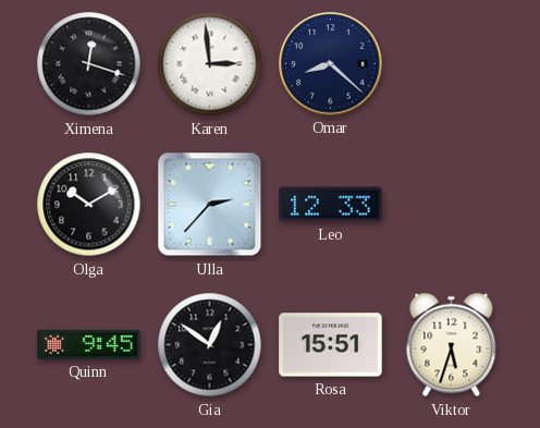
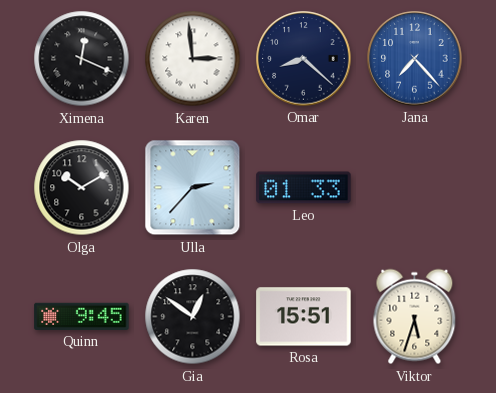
Ximena: 12:18 -> 12:19
Jana: none -> 7:23
Leo: 12:33 -> 01:33
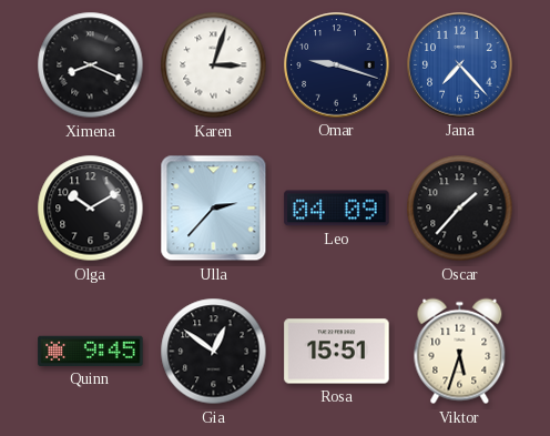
Ximena: 12:19 -> 8:19
Karen: 2:59 -> 3:03
Omar: 8:22 -> 9:18
Leo: 01:33 -> 04:09
Oscar: none -> 1:37
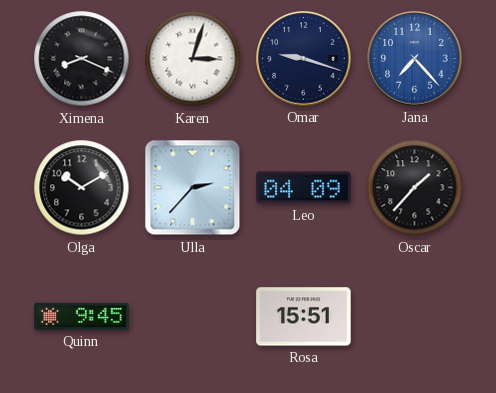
Gia: 12:51 -> none
Viktor: 5:33 -> none
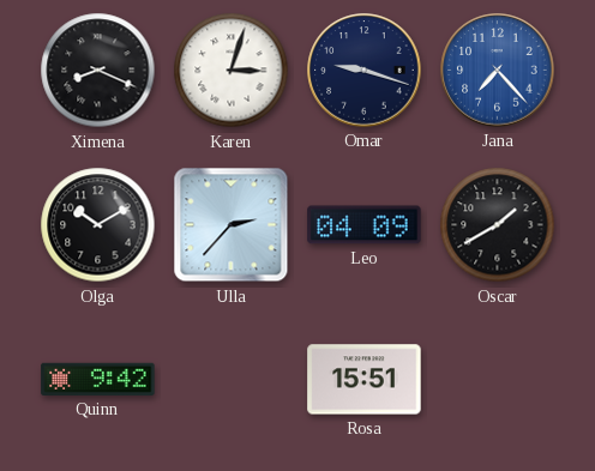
Oscar: 1:37 -> 1:40
Quinn: 9:45 -> 9:42
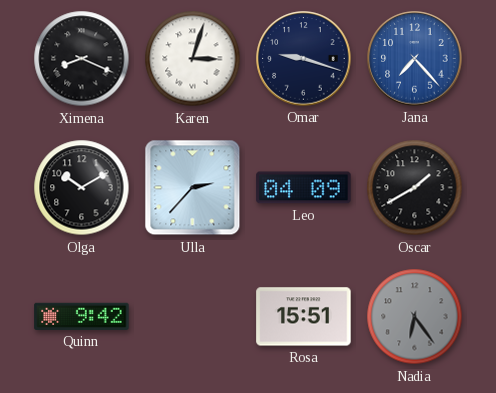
Nadia: none -> 6:24
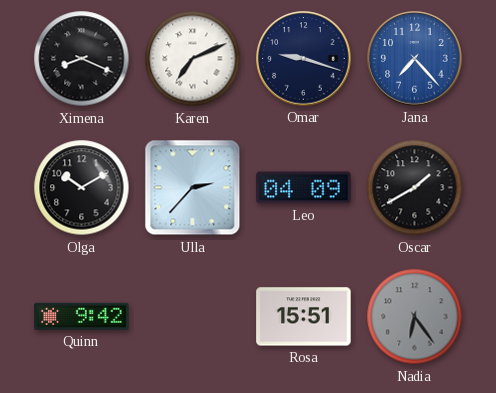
Karen: 3:03 -> 7:11
